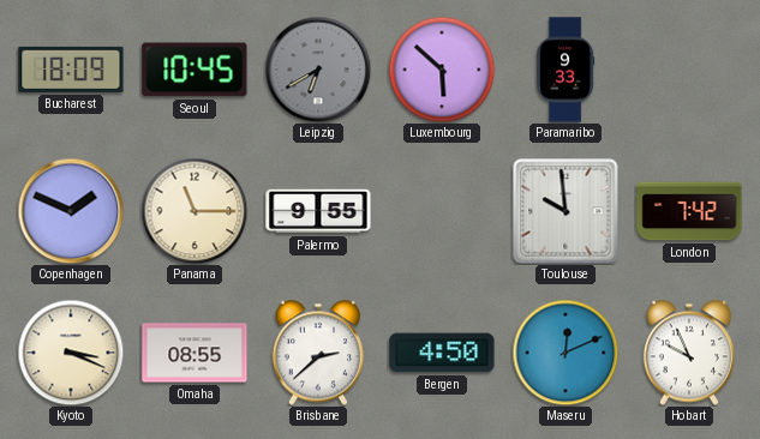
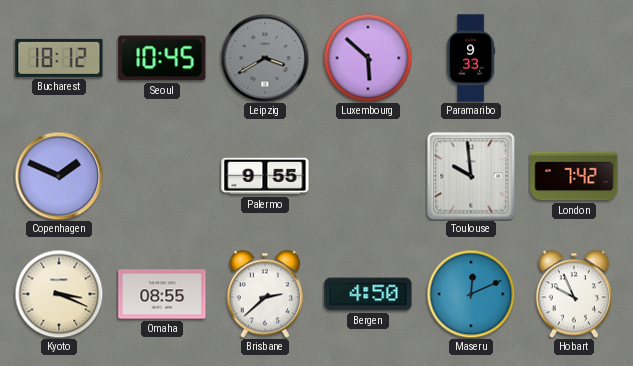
Bucharest: 18:09 -> 18:12
Leipzig: 6:40 -> 3:40
Panama: 11:15 -> none
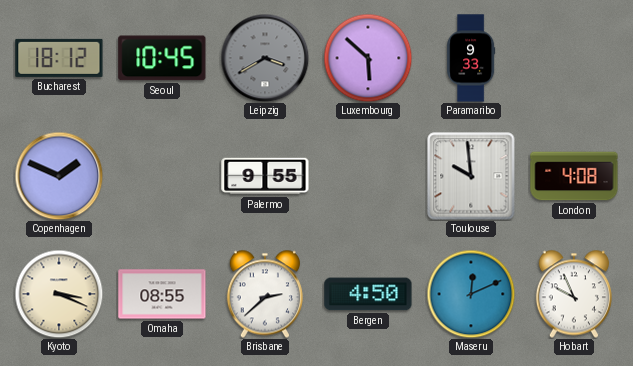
London: 7:42 -> 4:08
